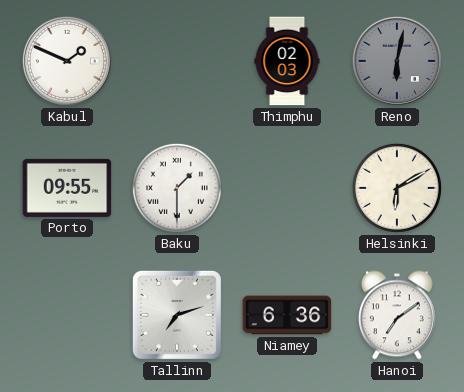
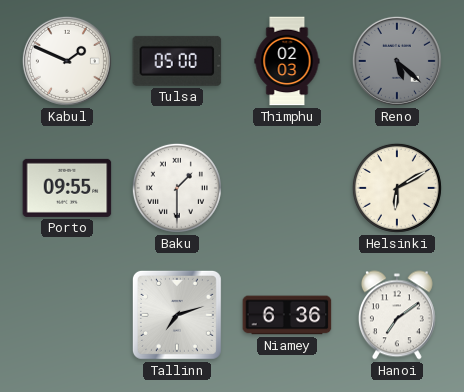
Tulsa: none -> 05:00
Reno: 6:02 -> 5:22
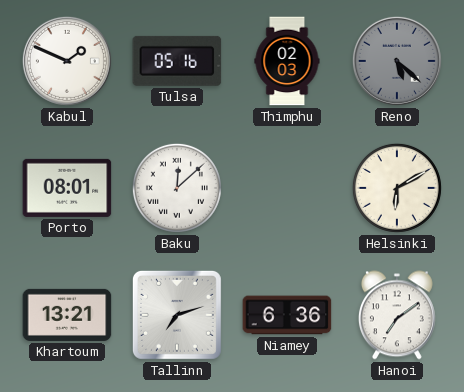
Tulsa: 05:00 -> 05:16
Porto: 09:55 -> 08:01
Baku: 1:30 -> 12:08
Khartoum: none -> 13:21
